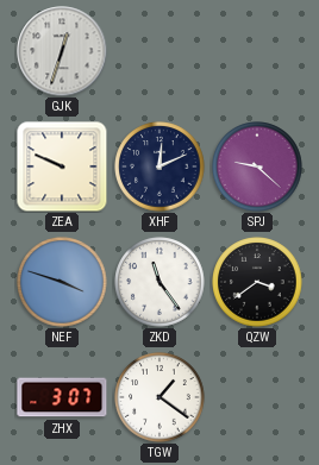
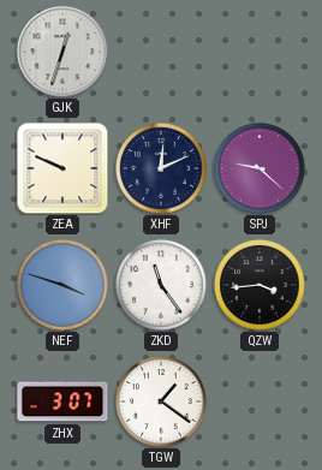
QZW: 3:39 -> 3:44
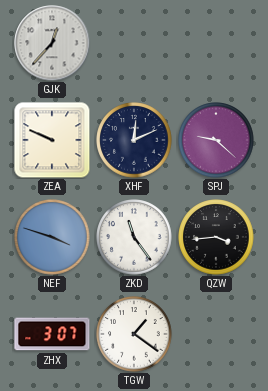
GJK: 12:33 -> 12:37
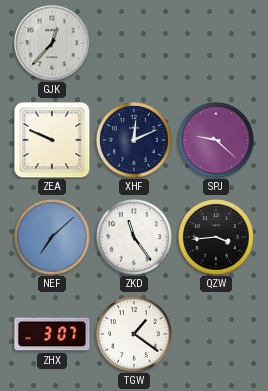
NEF: 3:48 -> 7:08
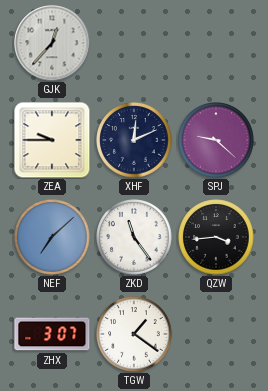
ZEA: 9:49 -> 9:45
